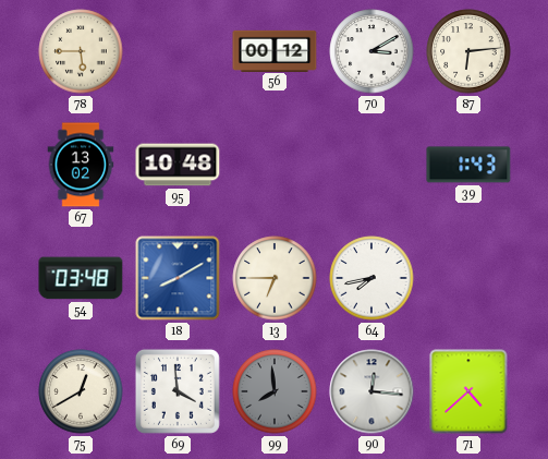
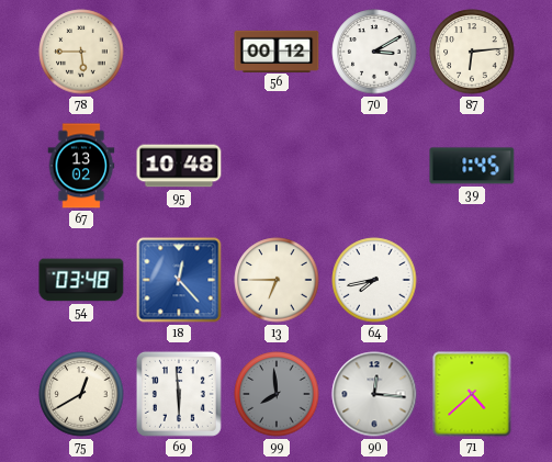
39: 1:43 -> 1:45
18: 8:10 -> 12:23
69: 3:59 -> 5:59
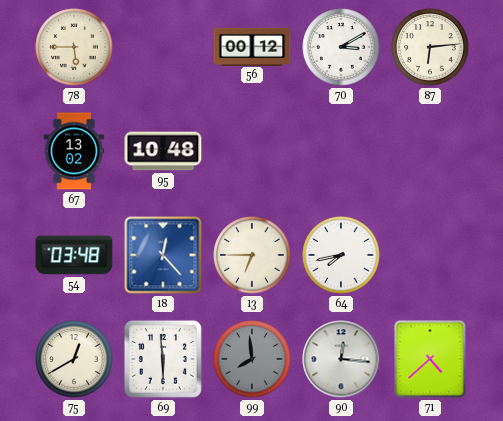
39: 1:45 -> none
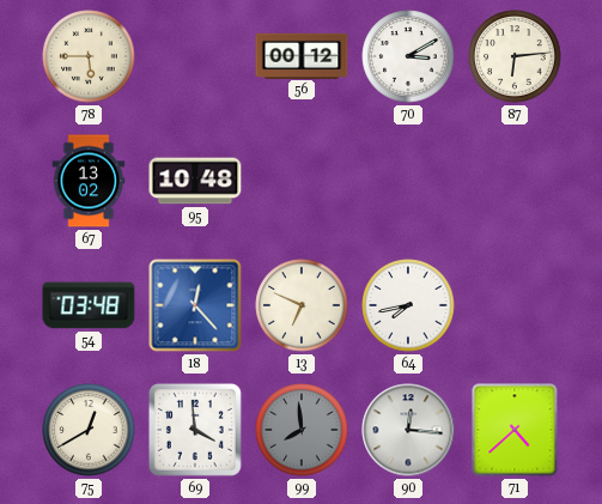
13: 6:45 -> 6:49
69: 5:59 -> 3:59
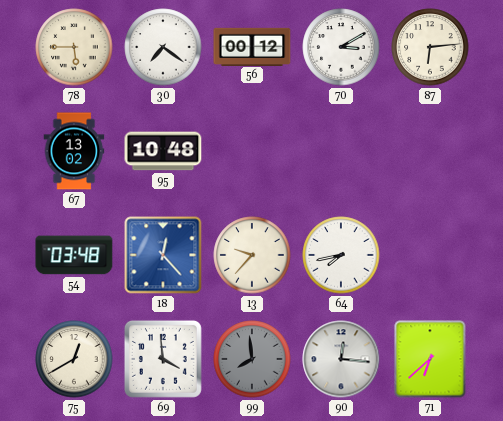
30: none -> 7:21
13: 6:49 -> 9:37
71: 4:38 -> 6:38
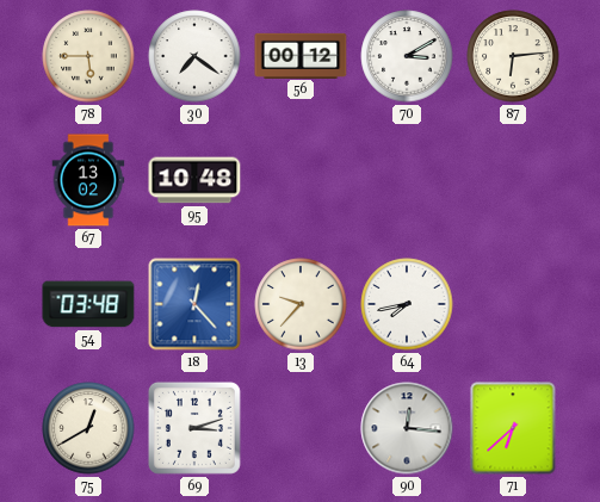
69: 3:59 -> 3:12
99: 7:59 -> none
